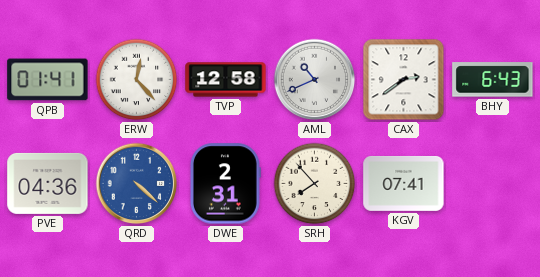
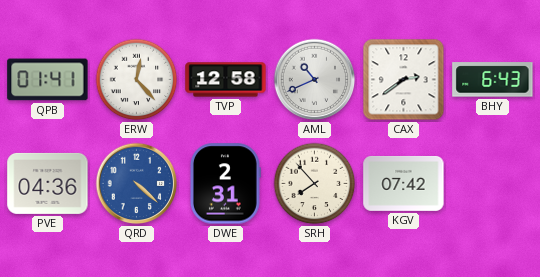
KGV: 07:41 -> 07:42
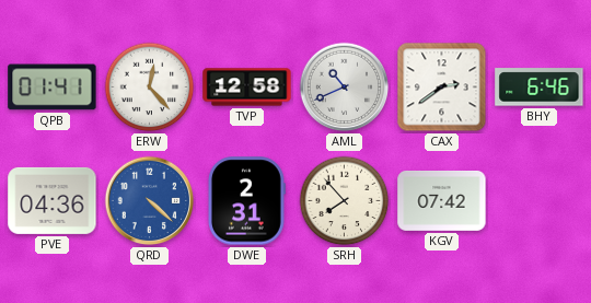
BHY: 6:43 -> 6:46
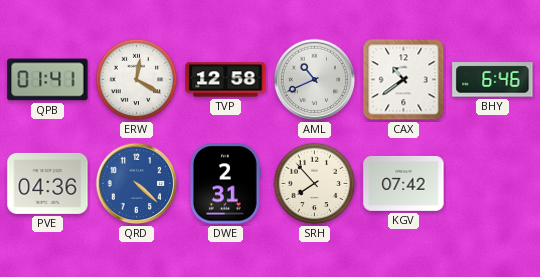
ERW: 12:23 -> 12:20
CAX: 2:39 -> 10:39
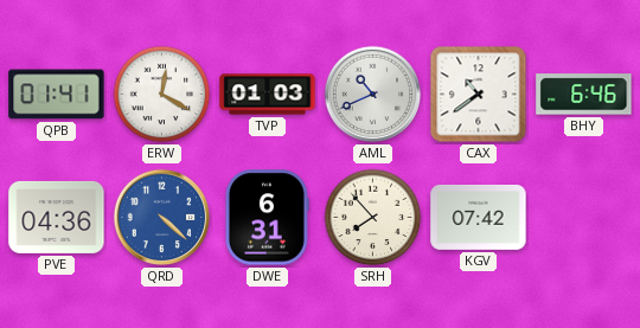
TVP: 12:58 -> 01:03
DWE: 2:31 -> 6:31
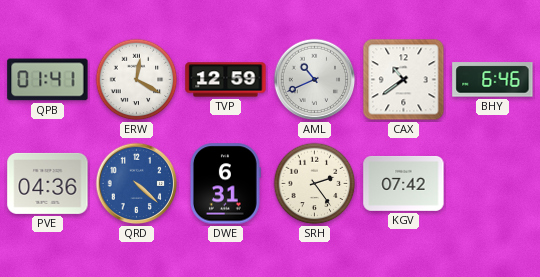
TVP: 01:03 -> 12:59
SRH: 7:53 -> 2:24
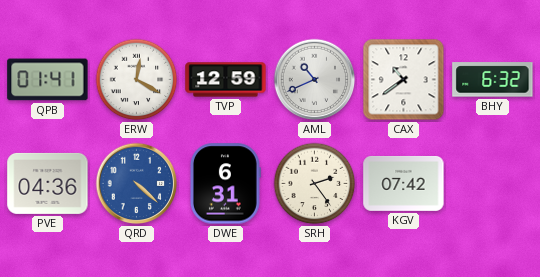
BHY: 6:46 -> 6:32
